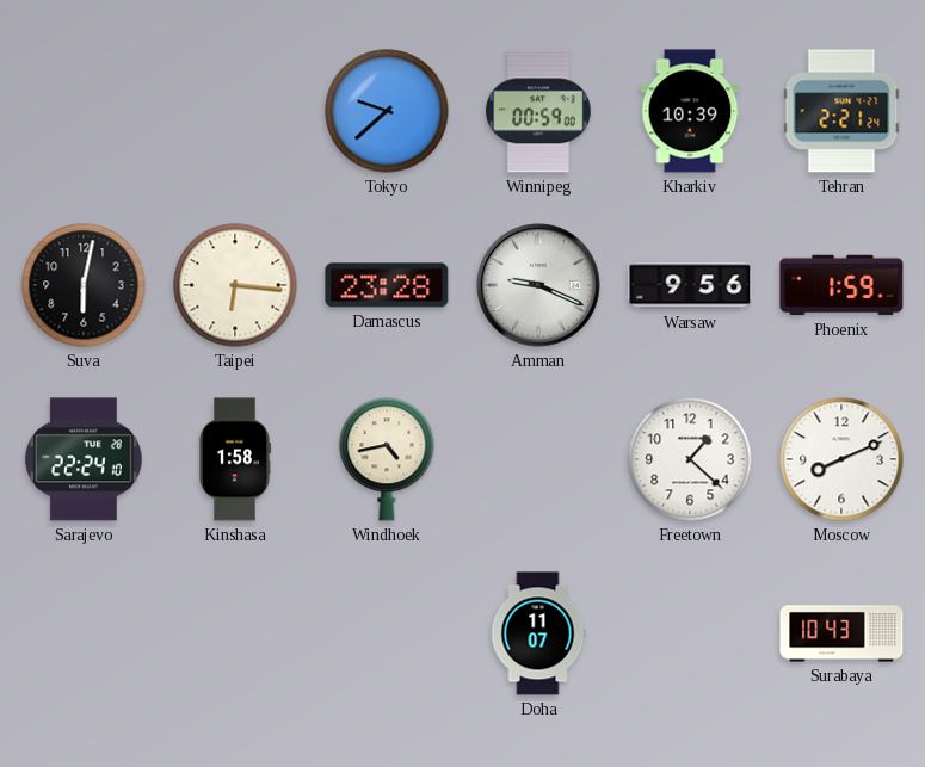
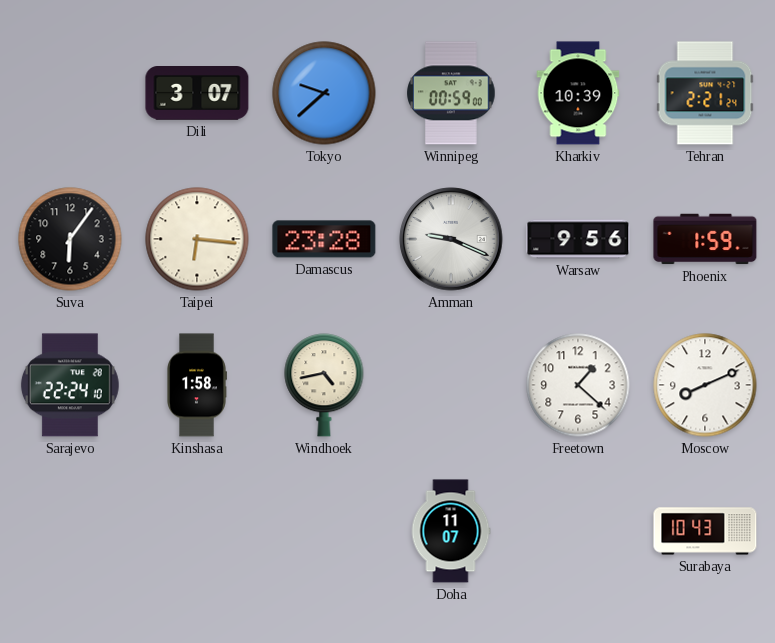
Dili: none -> 3:07
Suva: 6:02 -> 6:06
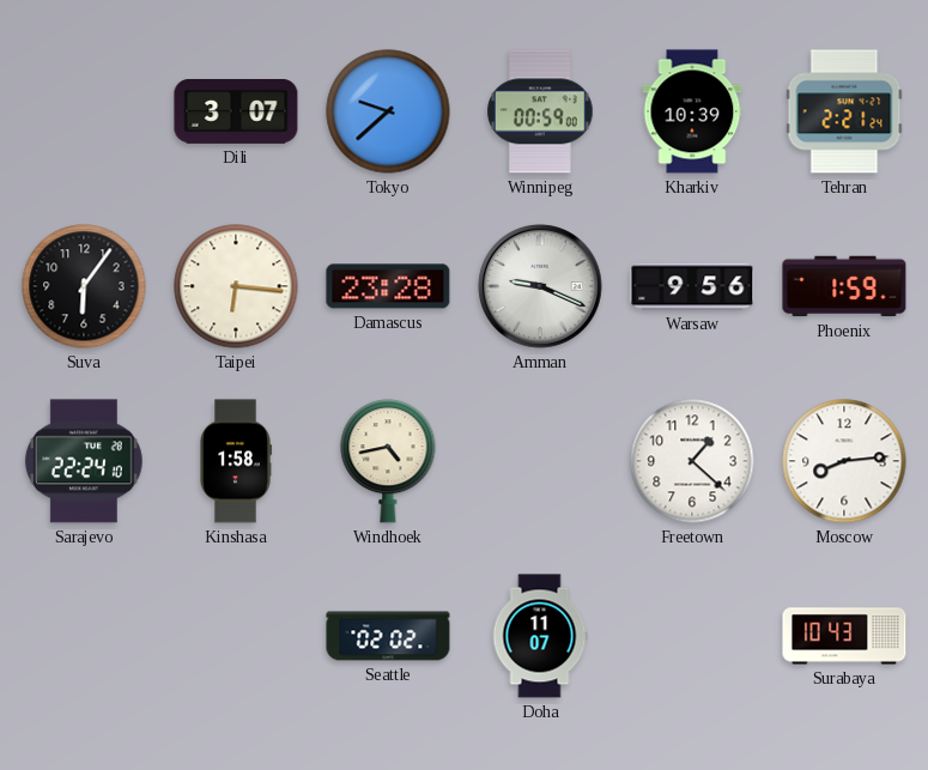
Moscow: 8:11 -> 8:14
Seattle: none -> 02:02
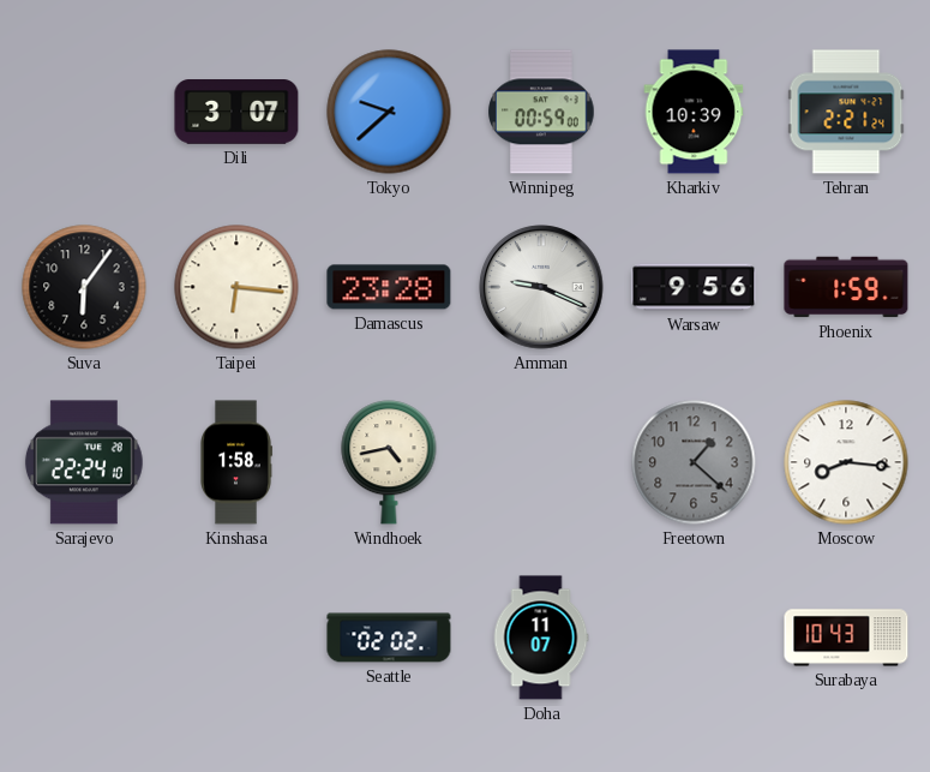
Freetown dial: white -> grey
Moscow: 8:14 -> 8:16
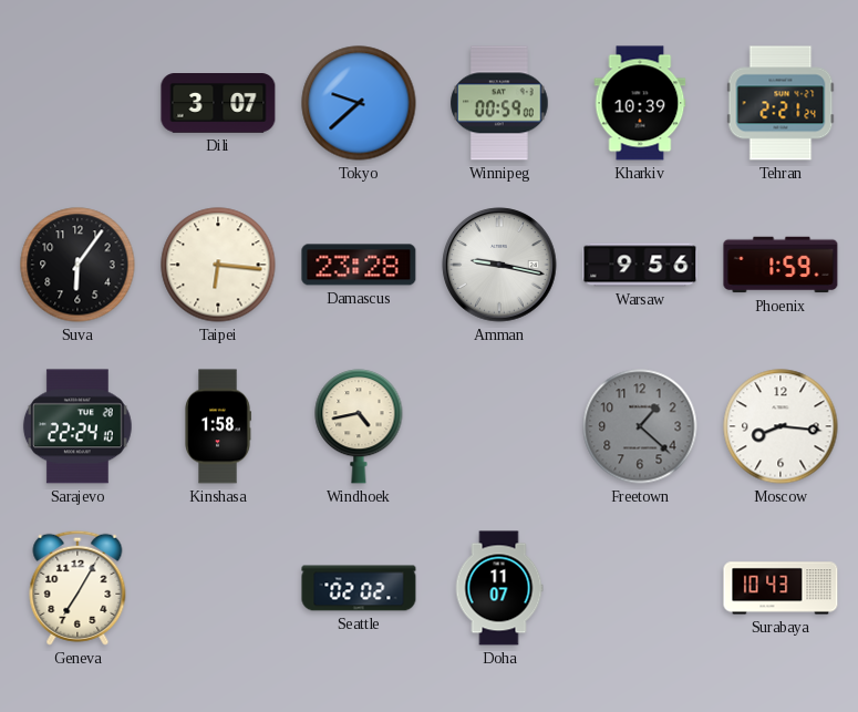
Amman: 9:19 -> 9:17
Geneva: none -> 7:05
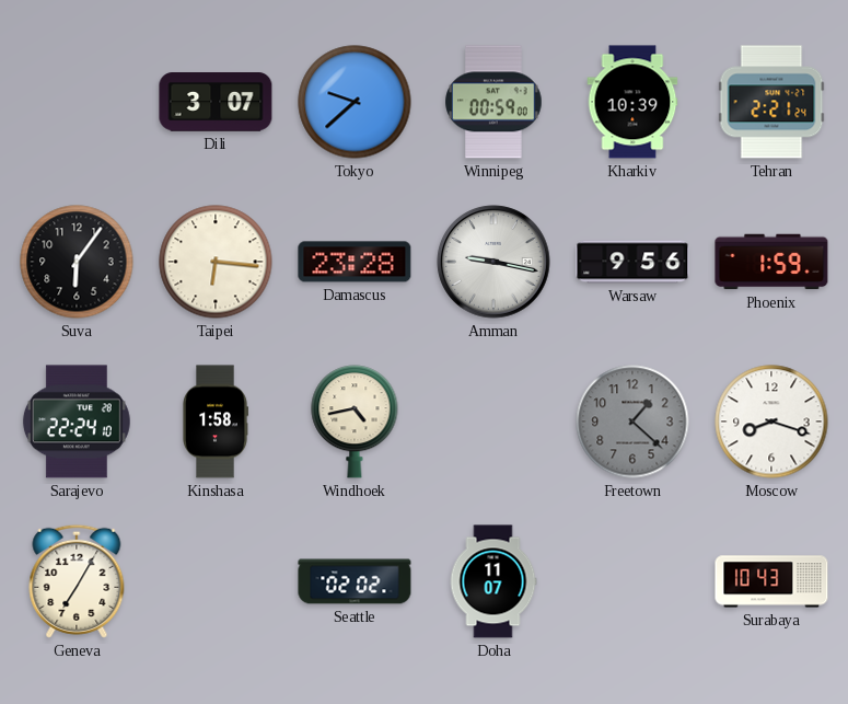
Moscow: 8:16 -> 8:18
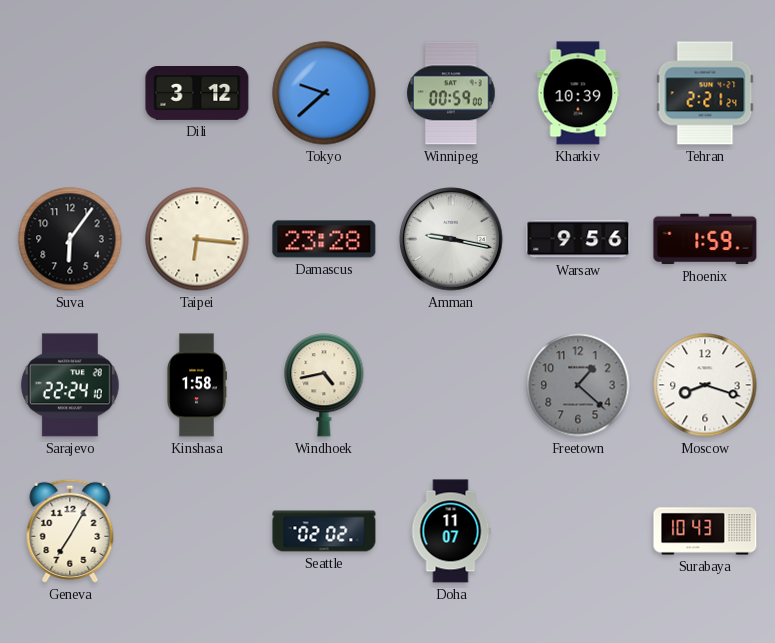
Dili: 3:07 -> 3:12
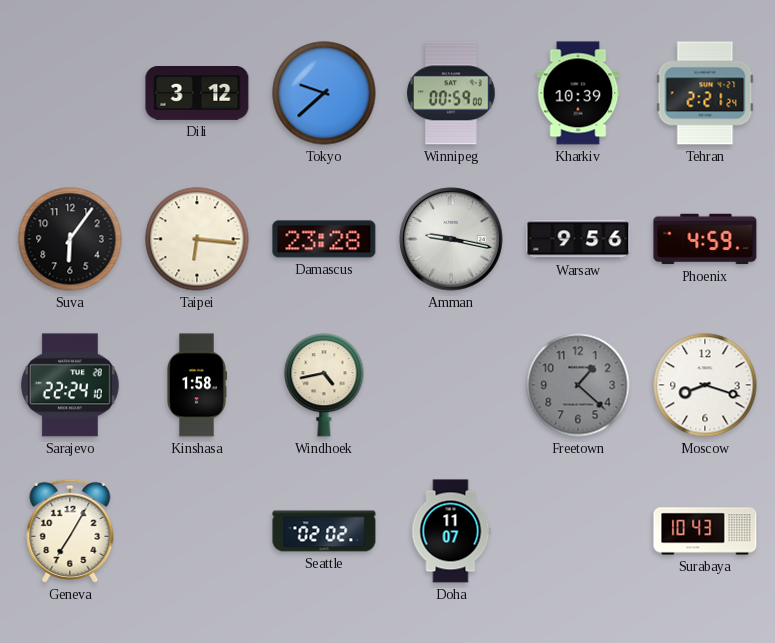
Phoenix: 1:59 -> 4:59
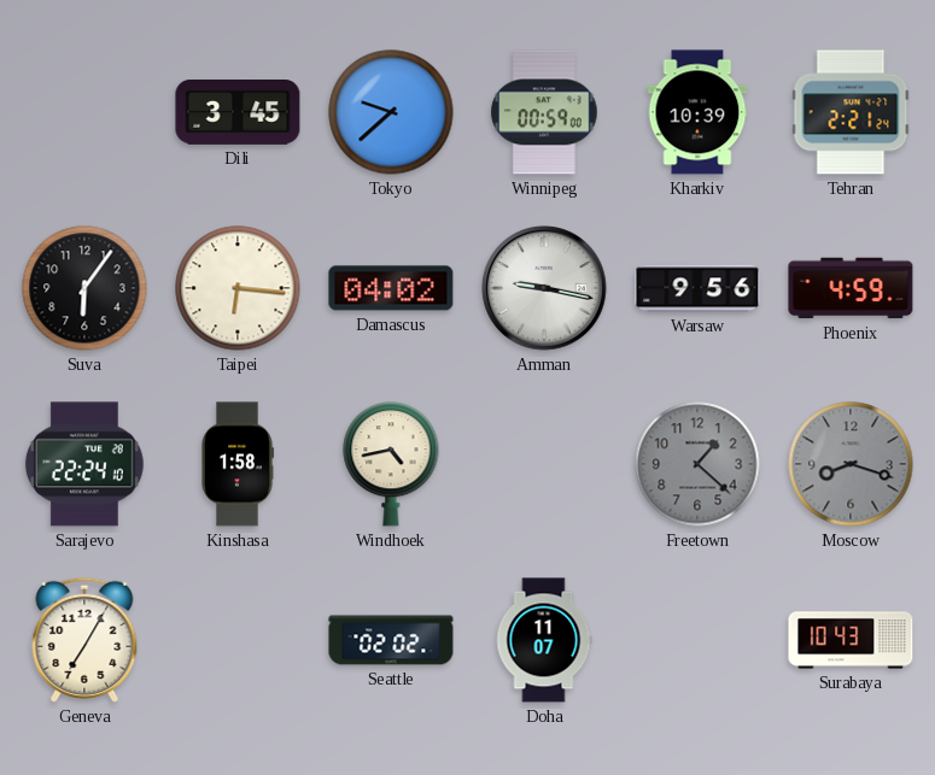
Dili: 3:12 -> 3:45
Damascus: 23:28 -> 04:02
Moscow dial: white -> grey
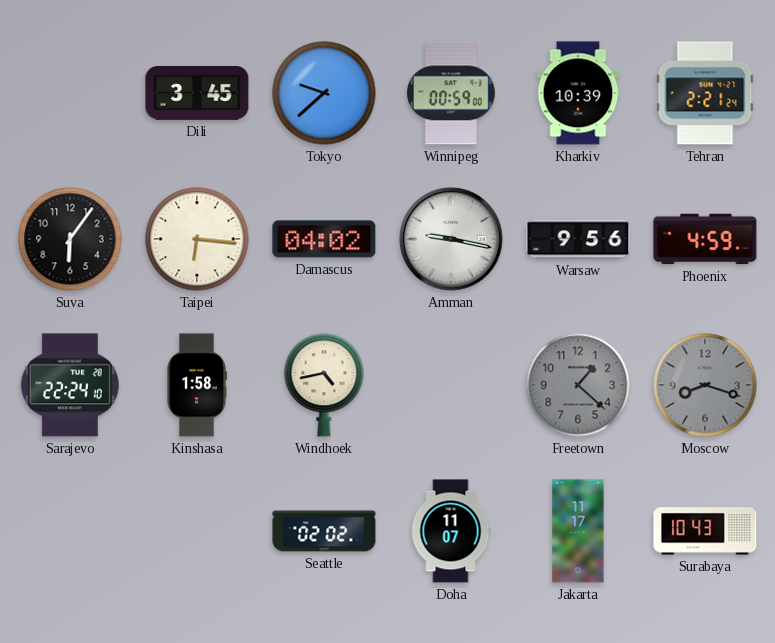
Geneva: 7:05 -> none
Jakarta: none -> 11:17
